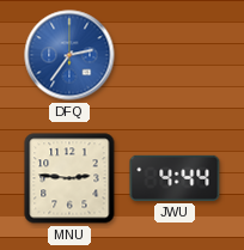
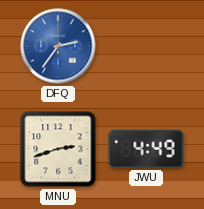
MNU: 2:46 -> 2:42
JWU: 4:44 -> 4:49
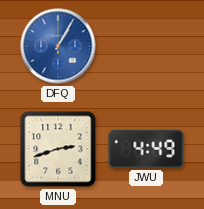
DFQ: 2:36 -> 1:05
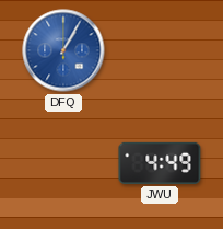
MNU: 2:42 -> none
